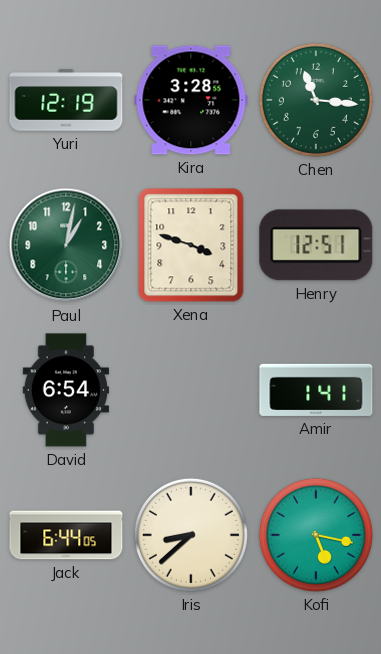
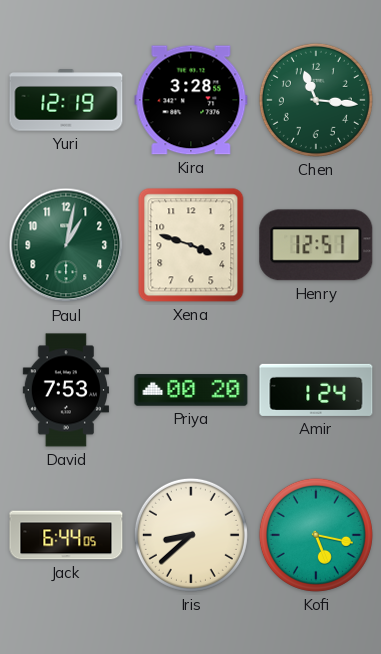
David: 6:54 -> 7:53
Priya: none -> 00:20
Amir: 1:41 -> 1:24
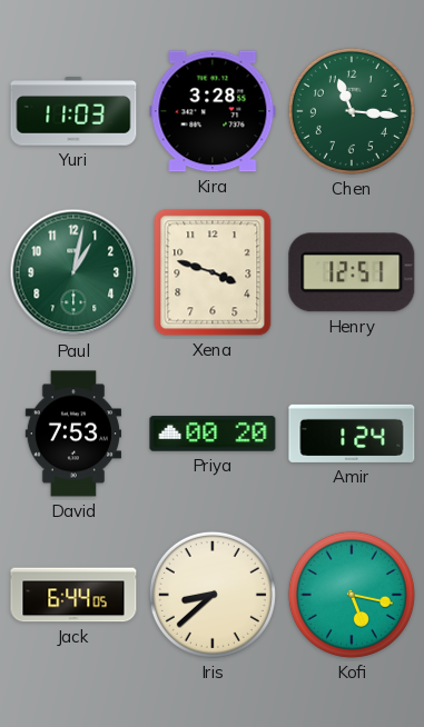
Yuri: 12:19 -> 11:03
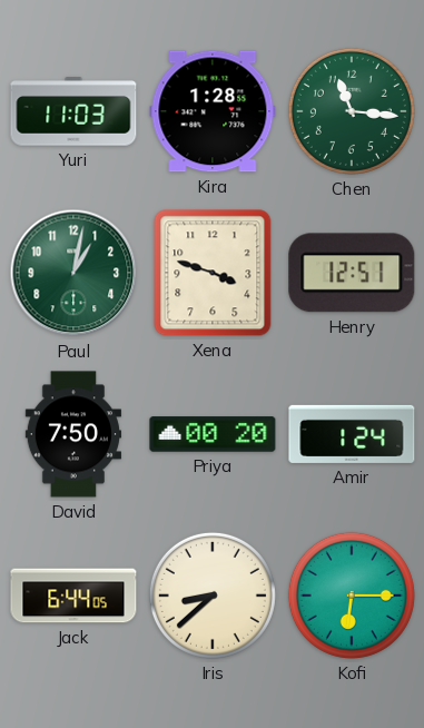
Kira: 3:28 -> 1:28
David: 7:53 -> 7:50
Kofi: 5:17 -> 6:15
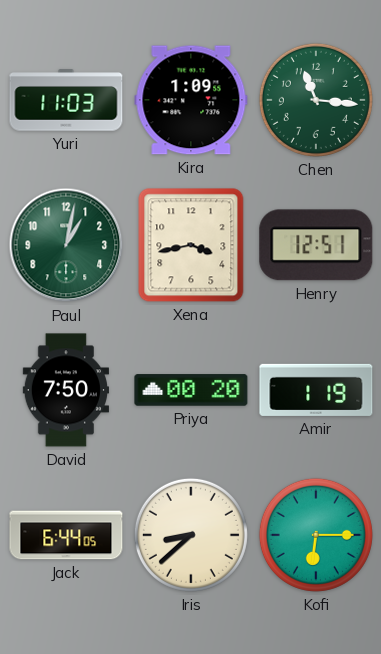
Kira: 1:28 -> 1:09
Xena: 3:48 -> 3:43
Amir: 1:24 -> 1:19
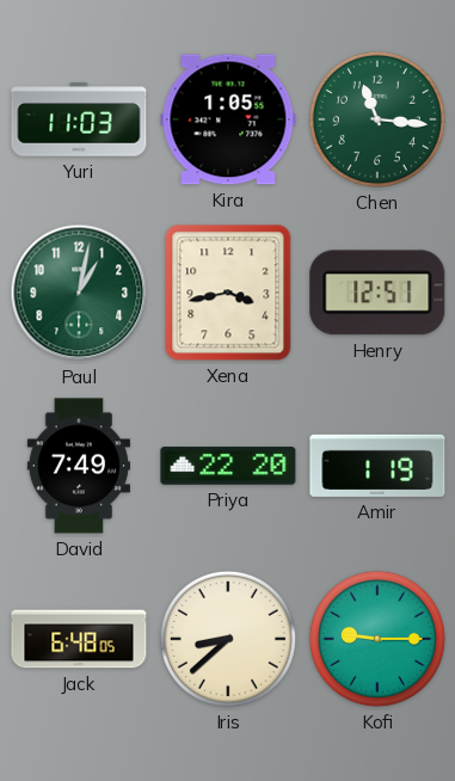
Kira: 1:09 -> 1:05
David: 7:50 -> 7:49
Priya: 00:20 -> 22:20
Jack: 6:44 -> 6:48
Kofi: 6:15 -> 9:15
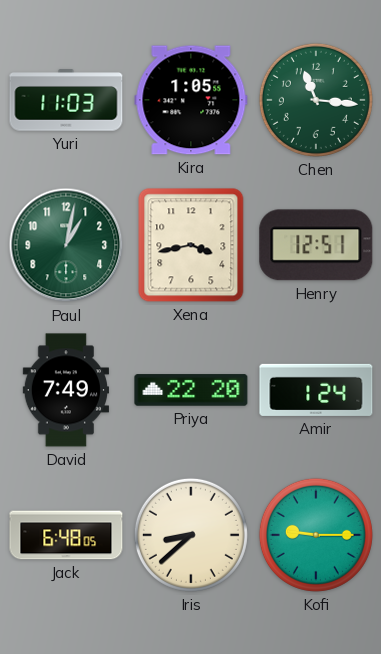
Amir: 1:19 -> 1:24
